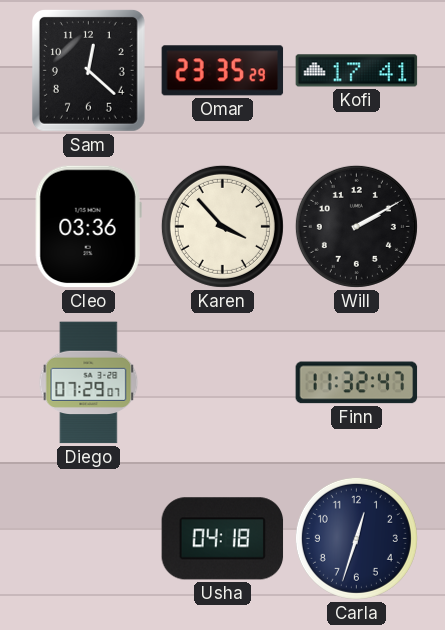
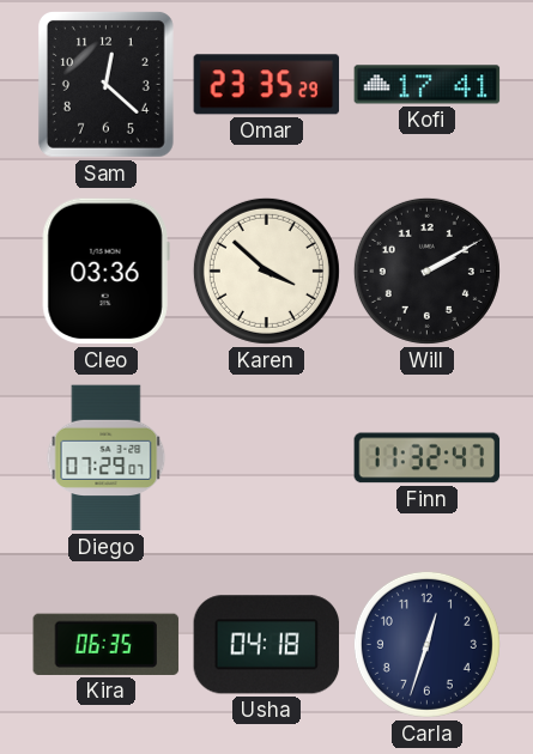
Karen: 3:53 -> 3:52
Kira: none -> 06:35
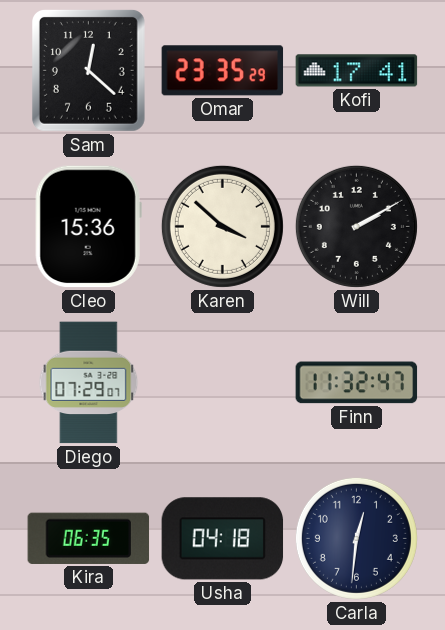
Cleo: 03:36 -> 15:36
Carla: 12:33 -> 12:31
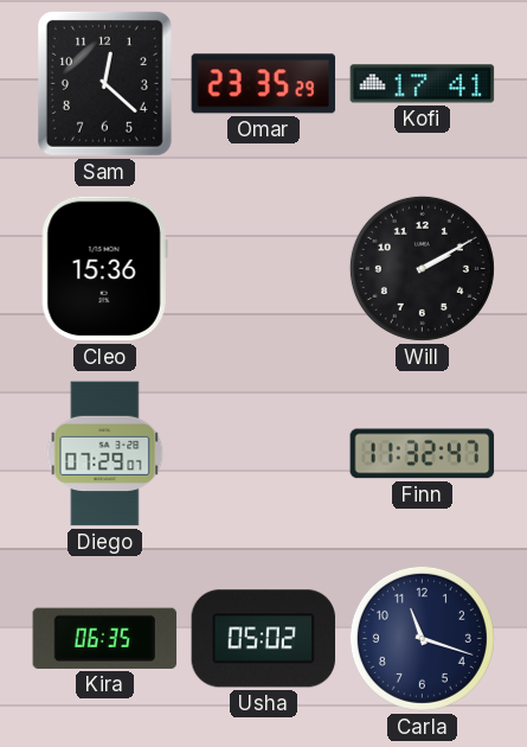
Karen: 3:52 -> none
Usha: 04:18 -> 05:02
Carla: 12:31 -> 11:18
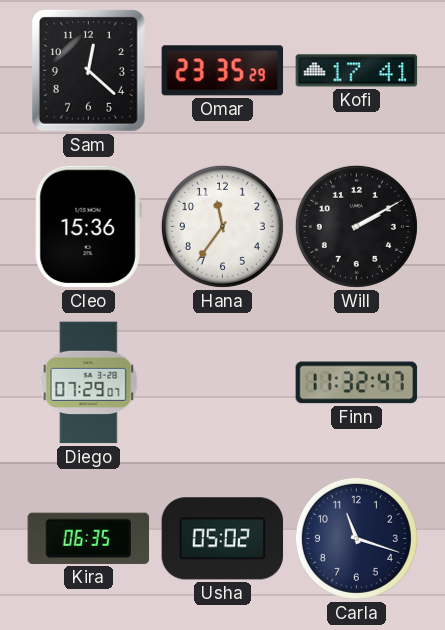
Hana: none -> 11:36
